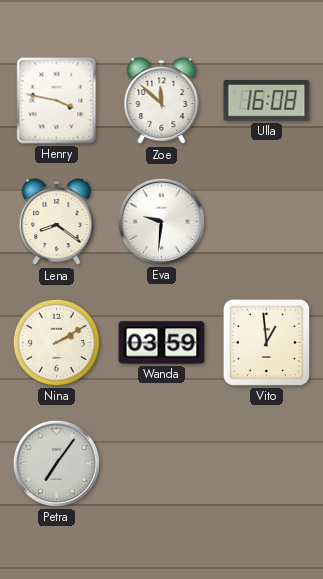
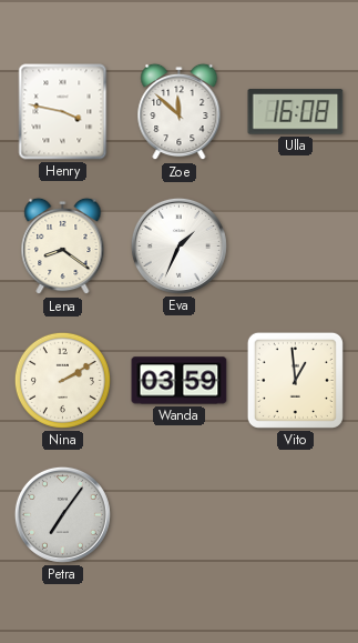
Eva: 9:31 -> 1:34
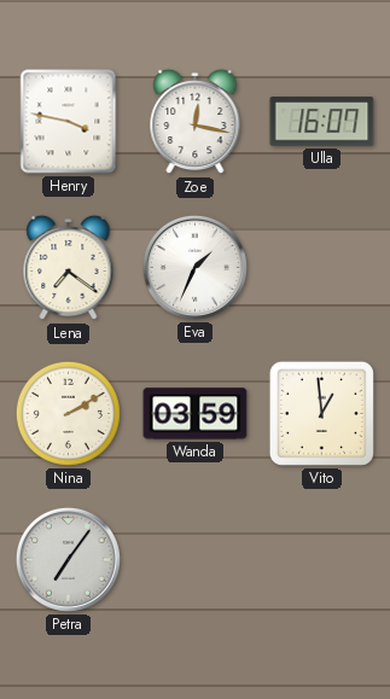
Zoe: 11:52 -> 12:17
Ulla: 16:08 -> 16:07
Lena: 8:21 -> 7:21
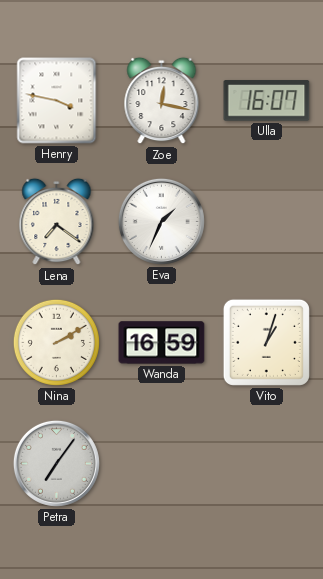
Wanda: 03:59 -> 16:59
Vito: 12:59 -> 1:03
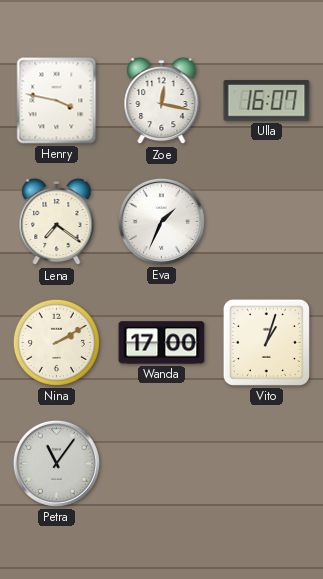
Wanda: 16:59 -> 17:00
Petra: 7:06 -> 11:06
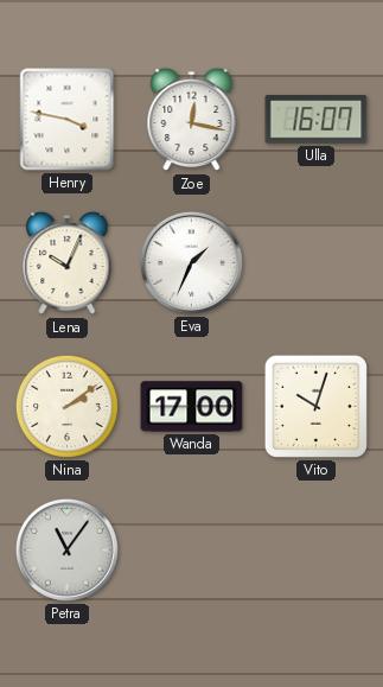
Lena: 7:21 -> 10:04
Nina: 2:10 -> 2:09
Vito: 1:03 -> 10:03
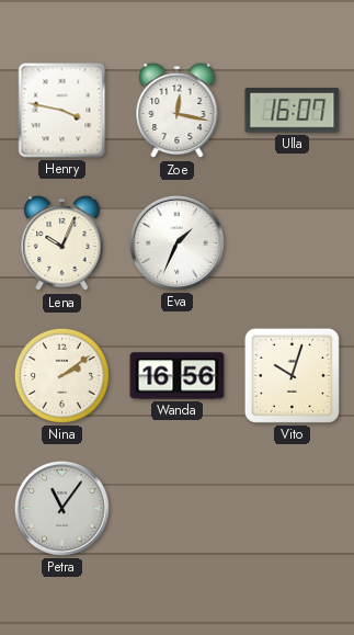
Wanda: 17:00 -> 16:56
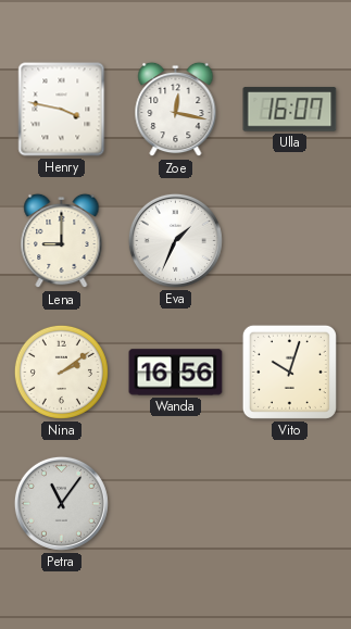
Lena: 10:04 -> 9:00
